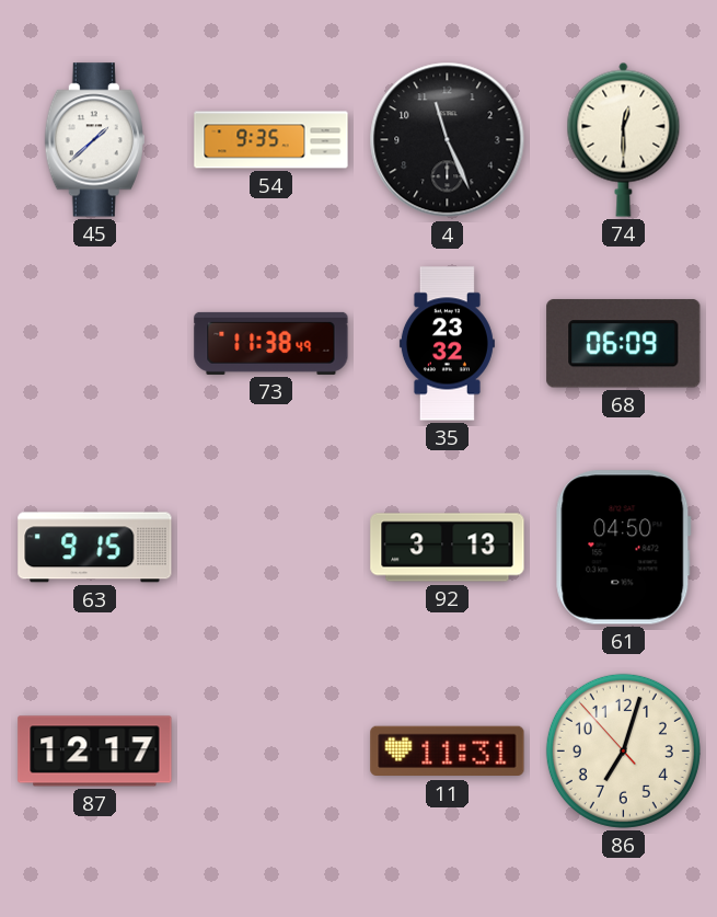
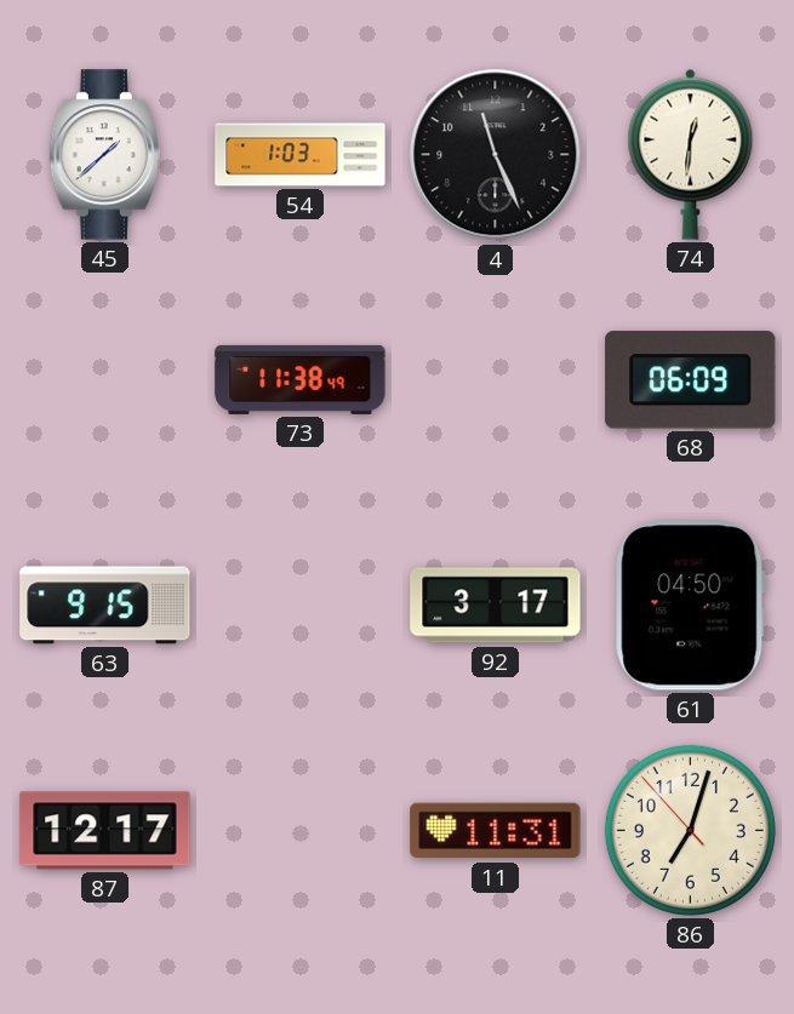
54: 9:35 -> 1:03
74: 12:30 -> 12:31
35: 23:32 -> none
92: 3:13 -> 3:17
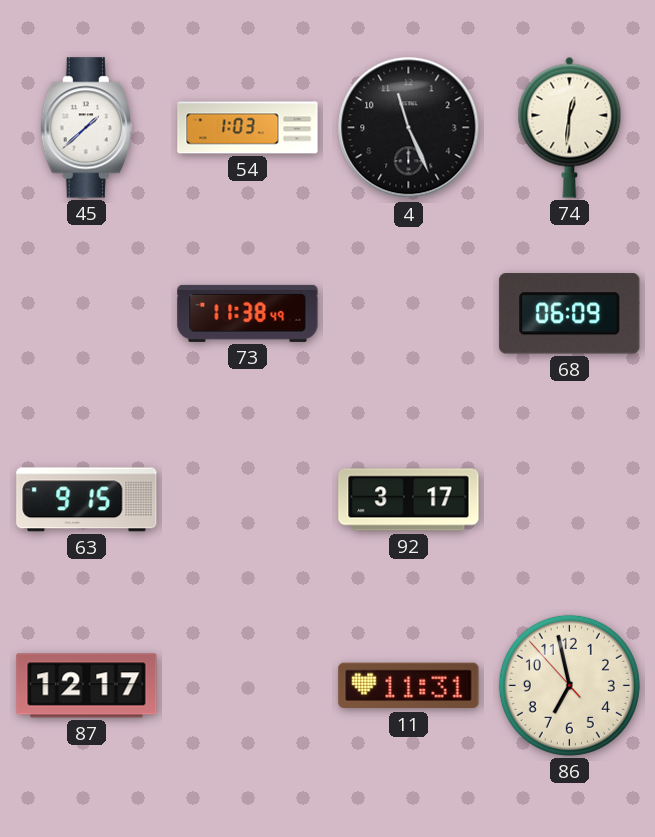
61: 04:50 -> none
86: 7:02 -> 6:57
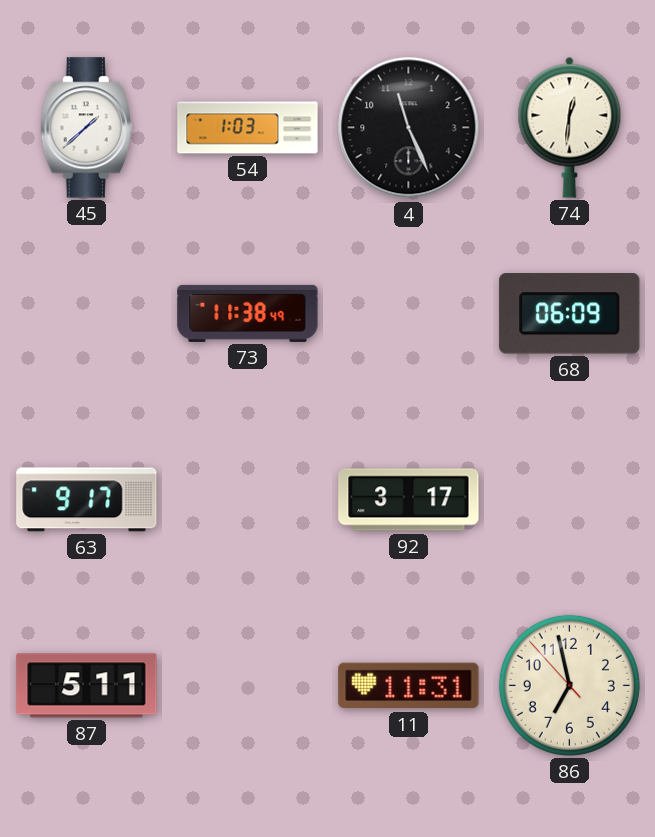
63: 9:15 -> 9:17
87: 12:17 -> 5:11
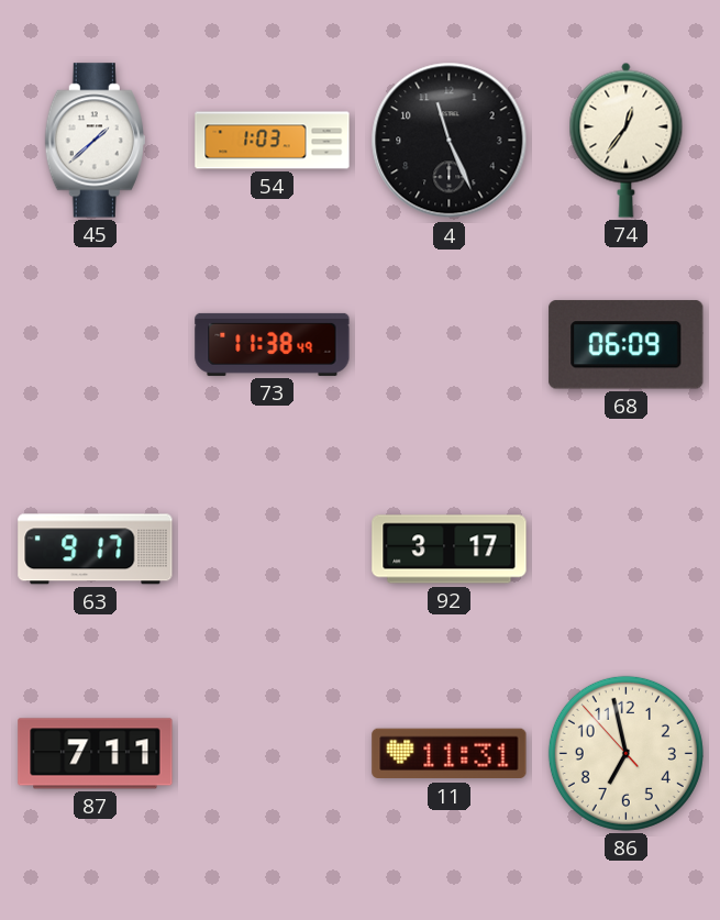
74: 12:31 -> 12:36
87: 5:11 -> 7:11
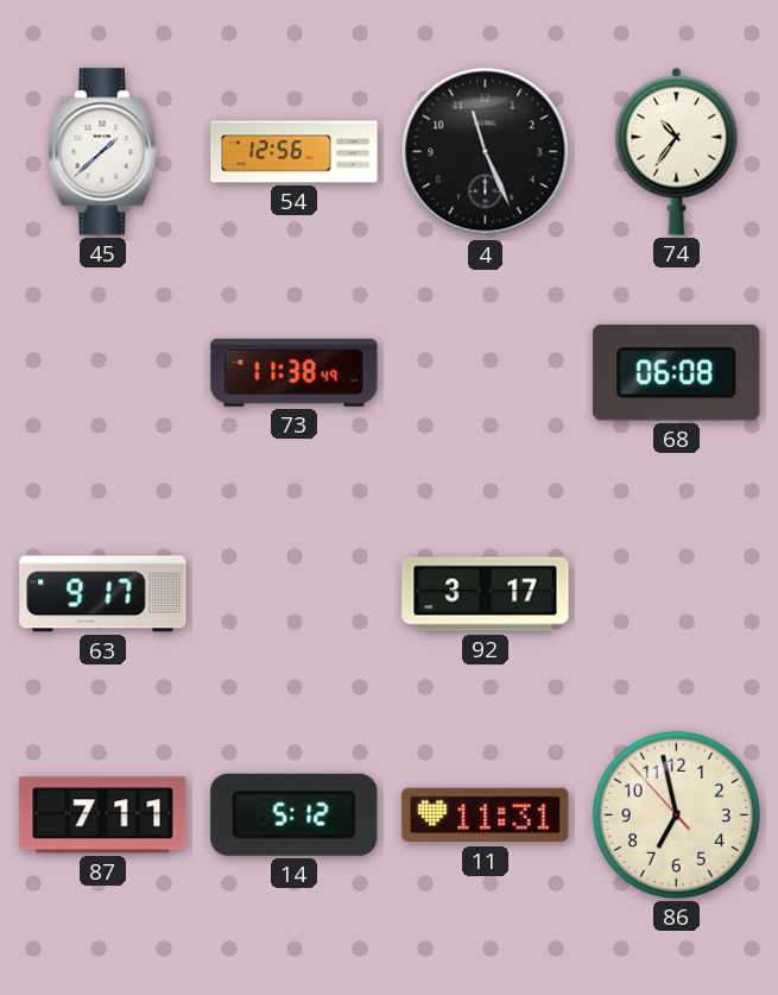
54: 1:03 -> 12:56
74: 12:36 -> 10:36
68: 06:09 -> 06:08
14: none -> 5:12
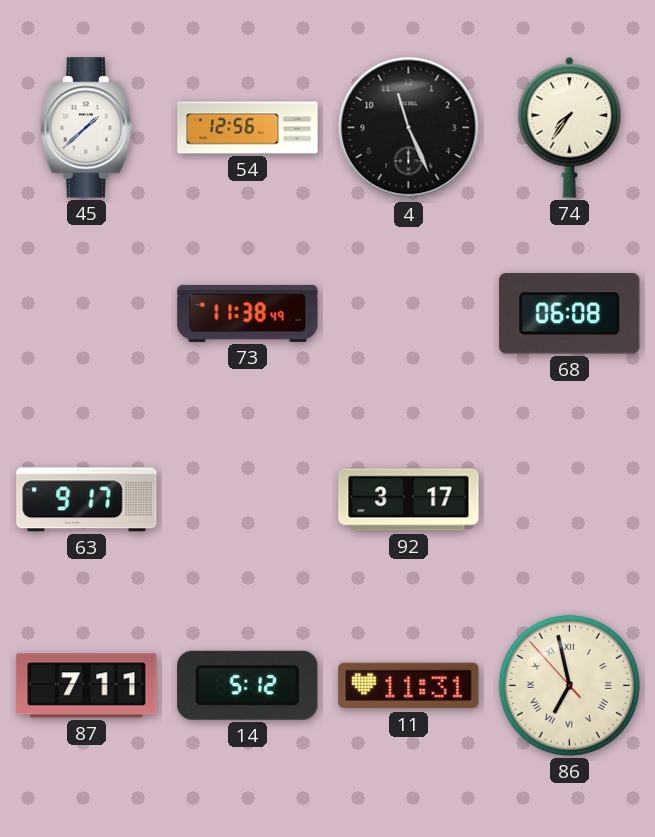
74: 10:36 -> 7:36
86 numerals: Arabic -> Roman
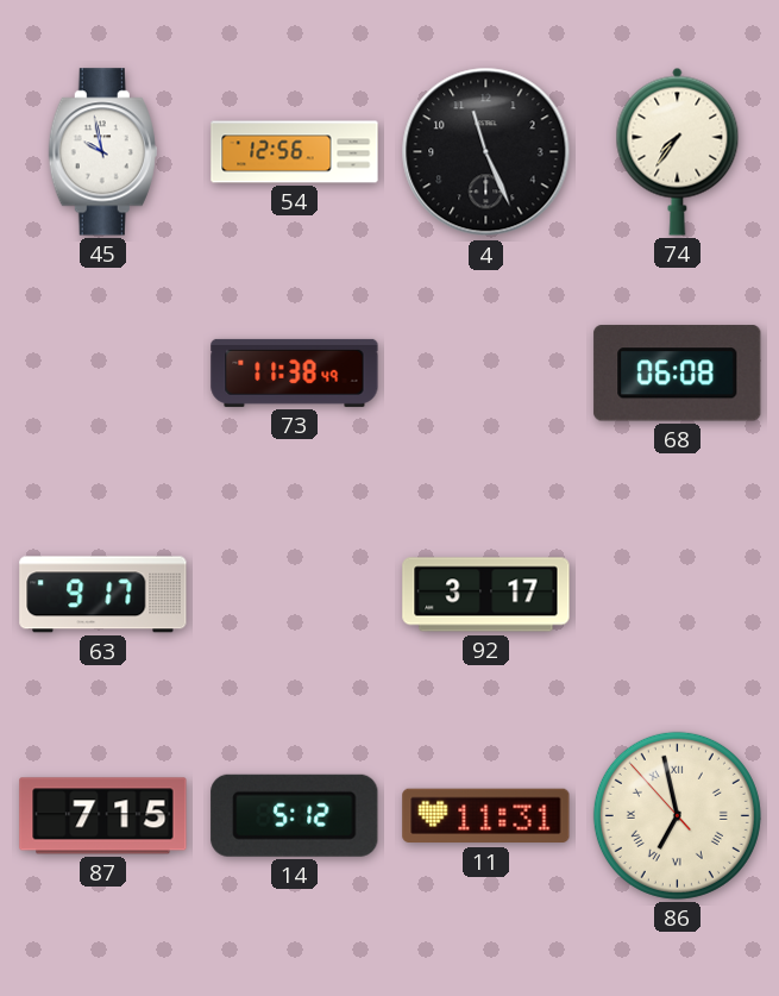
45: 1:38 -> 9:58
87: 7:11 -> 7:15
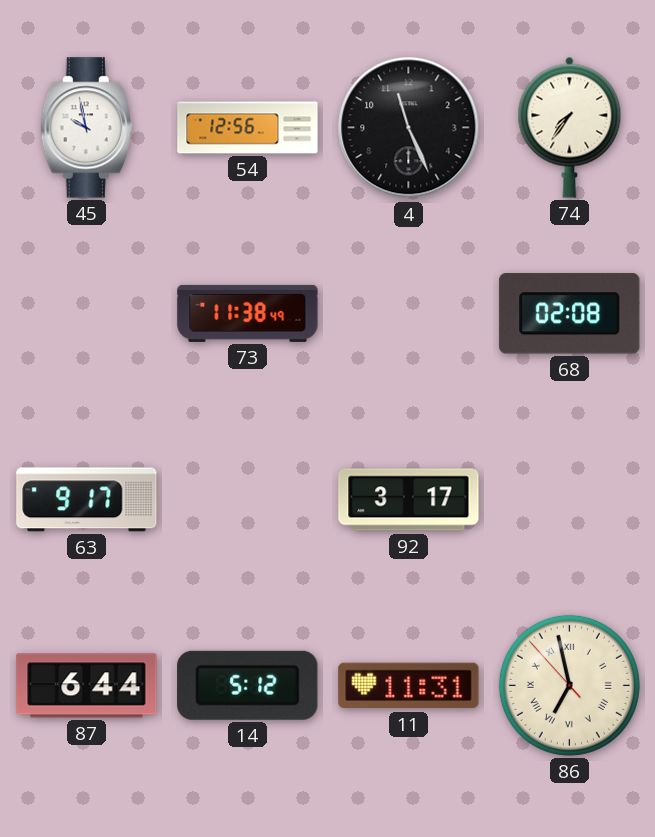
68: 06:08 -> 02:08
87: 7:15 -> 6:44
